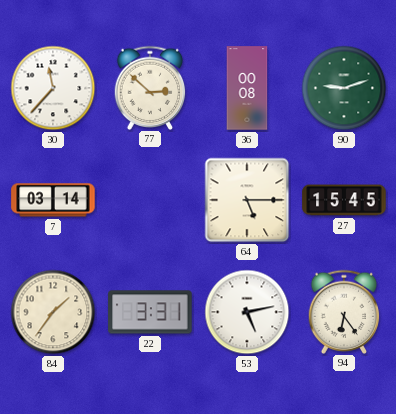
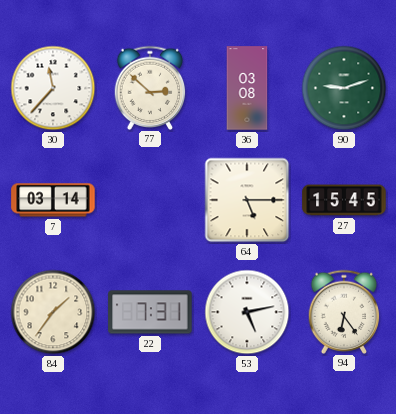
36: 00:08 -> 03:08
22: 3:31 -> 7:31
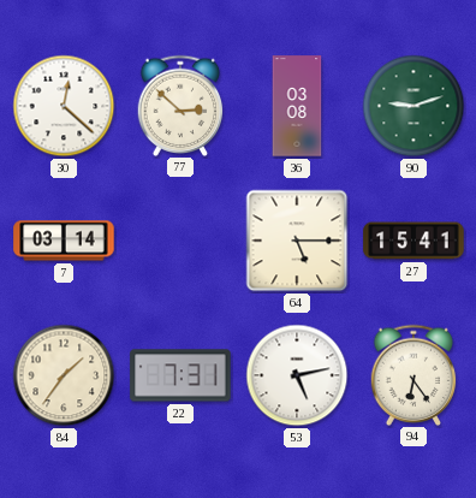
30: 11:37 -> 12:22
27: 15:45 -> 15:41
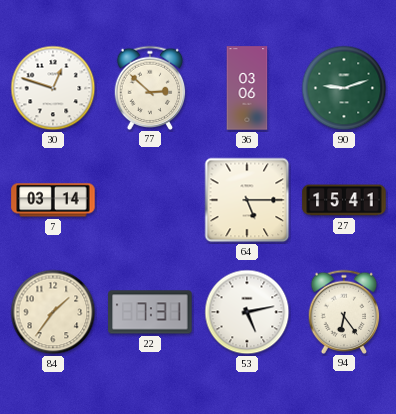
30: 12:22 -> 12:48
36: 03:08 -> 03:06
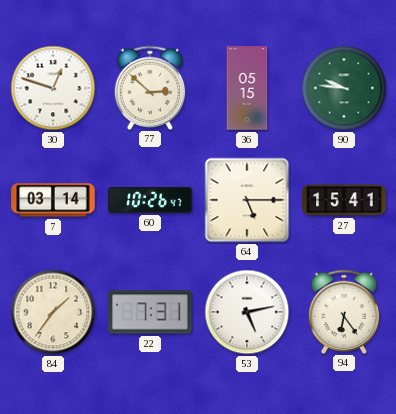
36: 03:06 -> 05:15
90: 9:12 -> 9:46
60: none -> 10:26
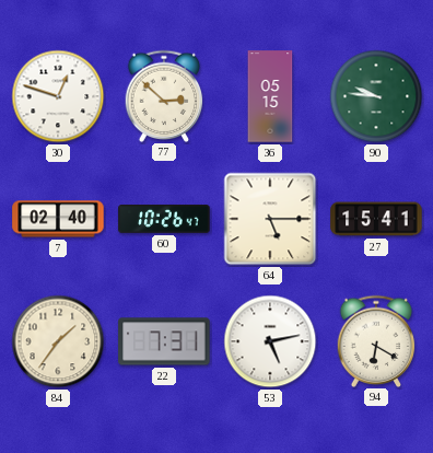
7: 03:14 -> 02:40
94: 6:24 -> 6:20
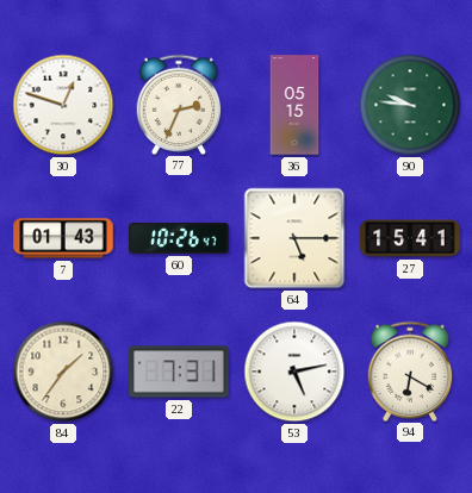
77: 2:52 -> 2:34
7: 02:40 -> 01:43
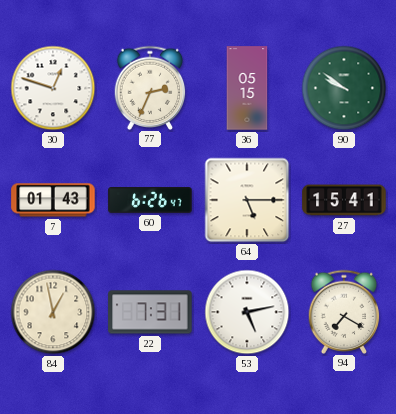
90: 9:46 -> 9:51
60: 10:26 -> 6:26
84: 1:36 -> 12:58
94: 6:20 -> 7:20
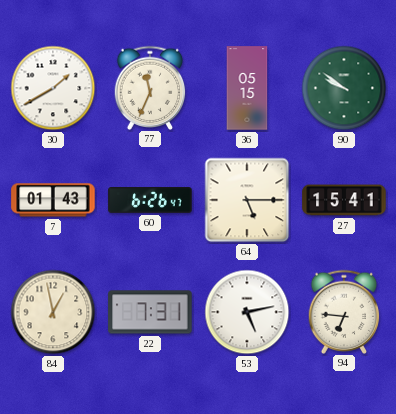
30: 12:48 -> 1:40
77: 2:34 -> 11:34
94: 7:20 -> 6:46
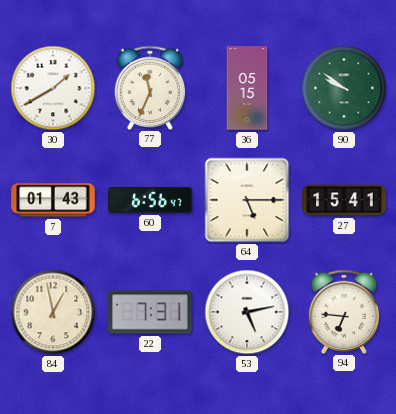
60: 6:26 -> 6:56
